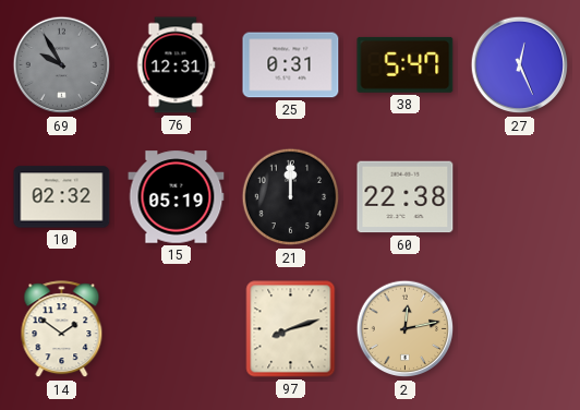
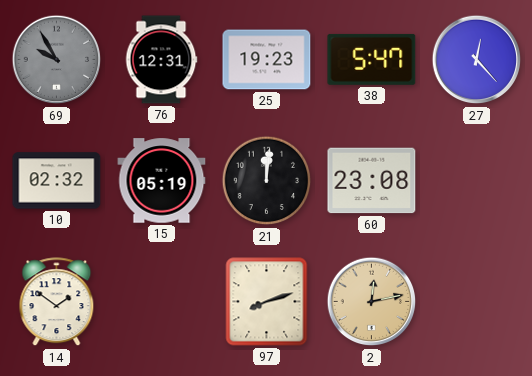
25: 0:31 -> 19:23
27: 12:26 -> 12:23
21: 12:00 -> 12:01
60: 22:38 -> 23:08
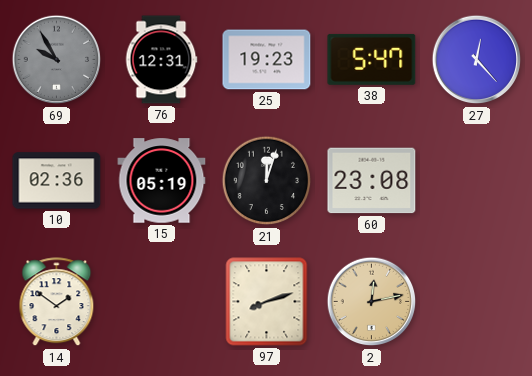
10: 02:32 -> 02:36
21: 12:01 -> 12:03
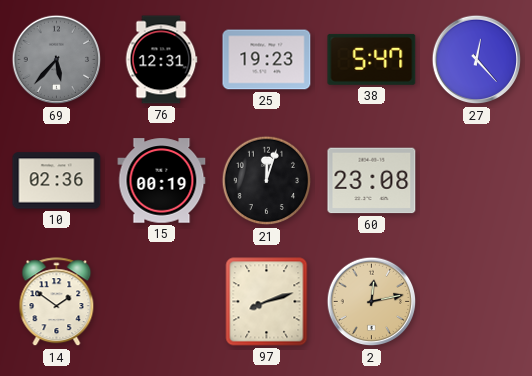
69: 9:55 -> 5:37
15: 05:19 -> 00:19
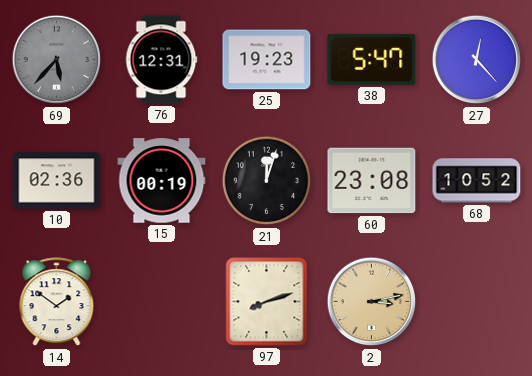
68: none -> 10:52
2: 12:13 -> 3:13
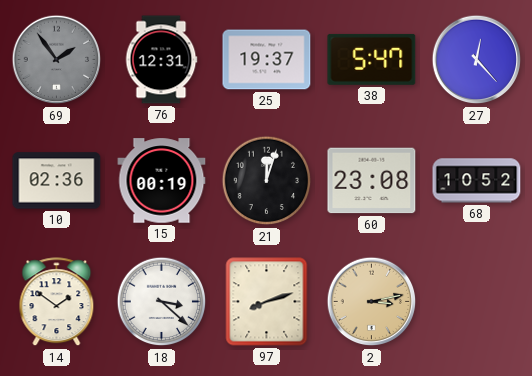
69: 5:37 -> 1:54
25: 19:23 -> 19:37
18: none -> 3:22
